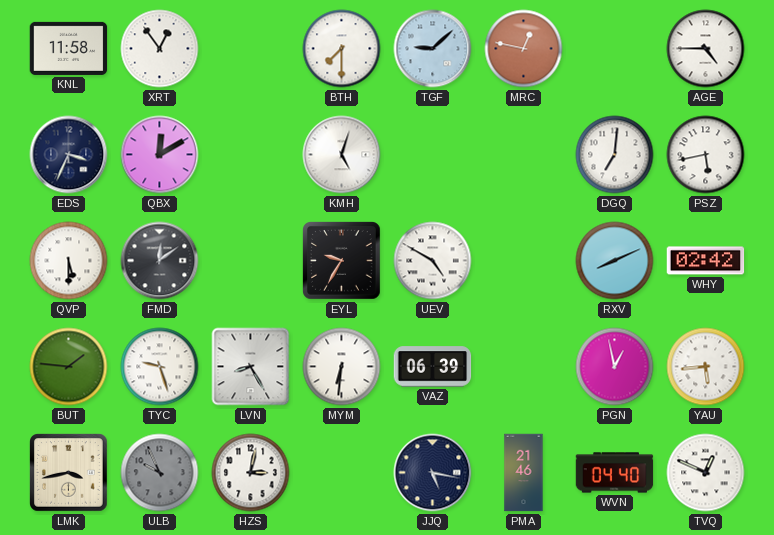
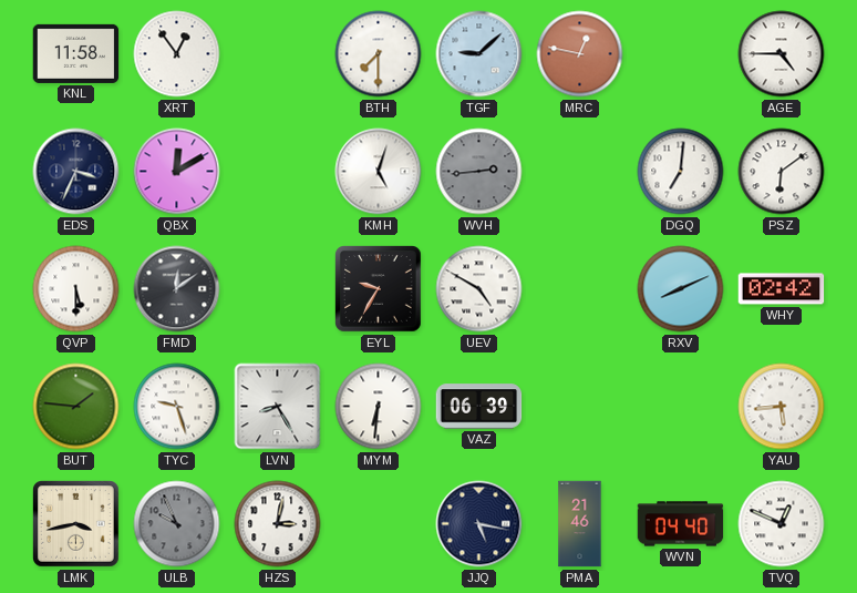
WVH: none -> 2:44
PSZ: 5:43 -> 6:09
PGN: 12:58 -> none
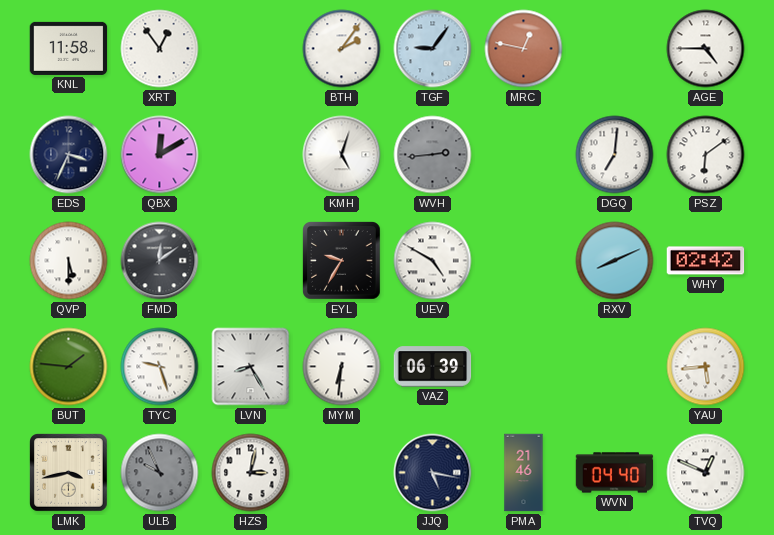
BTH: 7:30 -> 2:06
TGF: 9:08 -> 9:06
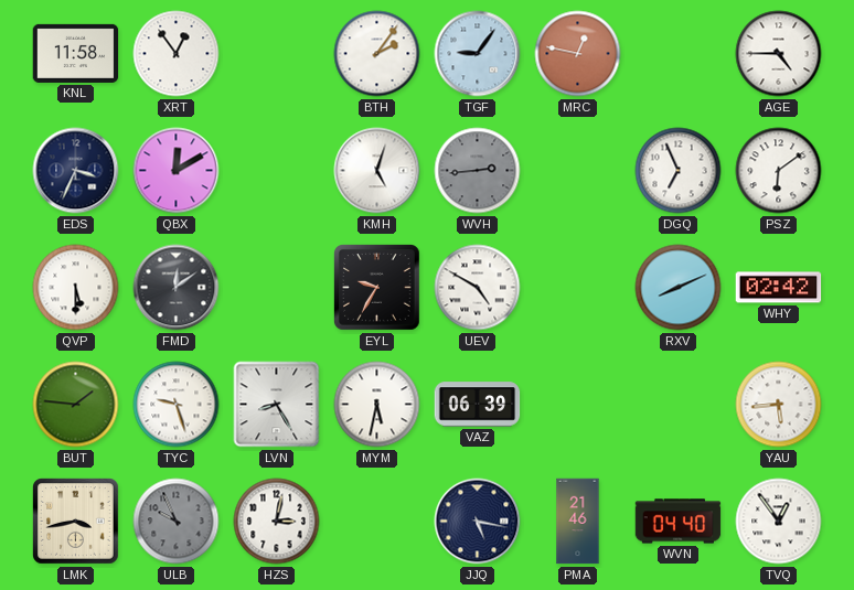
DGQ: 7:01 -> 6:56
MYM: 6:31 -> 5:32
TVQ: 12:49 -> 12:54
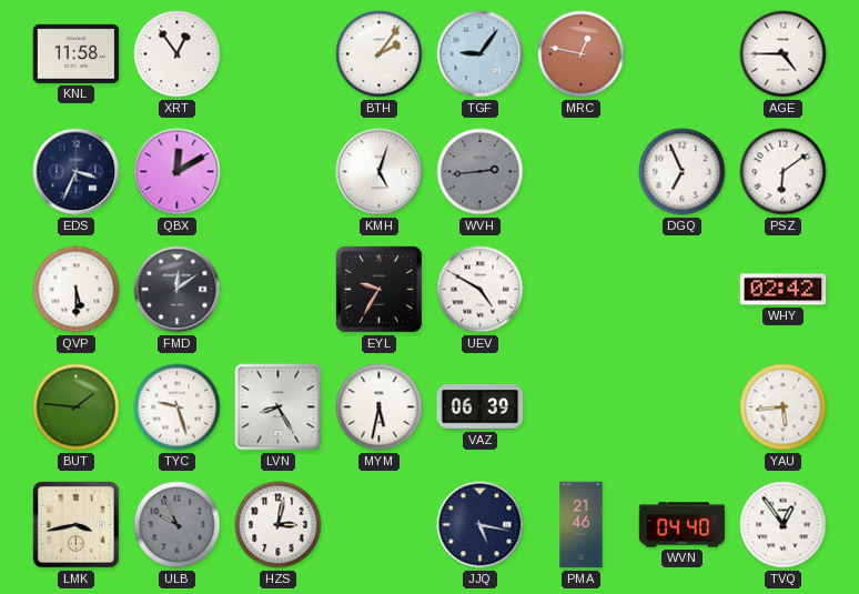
RXV: 8:11 -> none
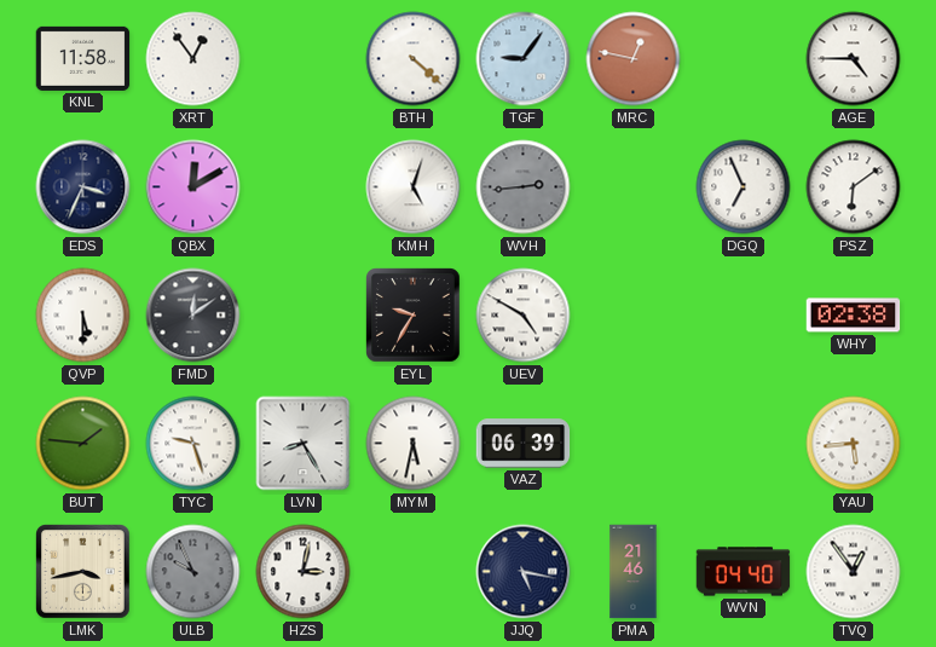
BTH: 2:06 -> 4:22
WHY: 02:42 -> 02:38
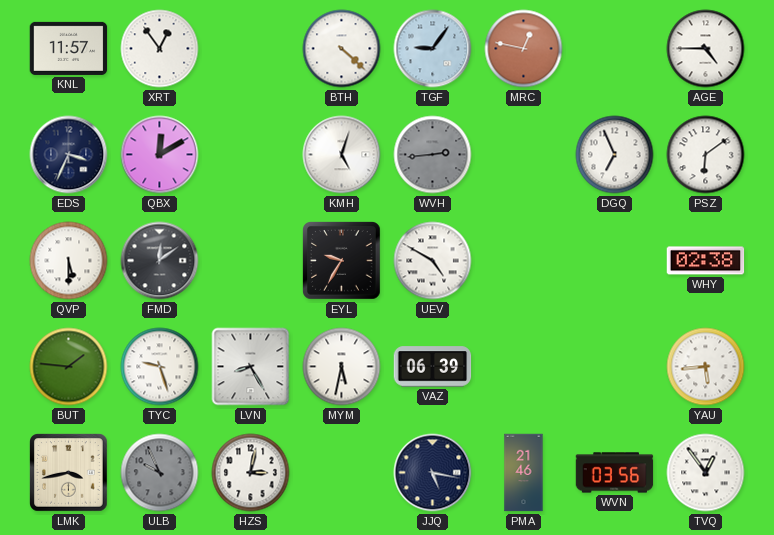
KNL: 11:58 -> 11:57
WVN: 04:40 -> 03:56
